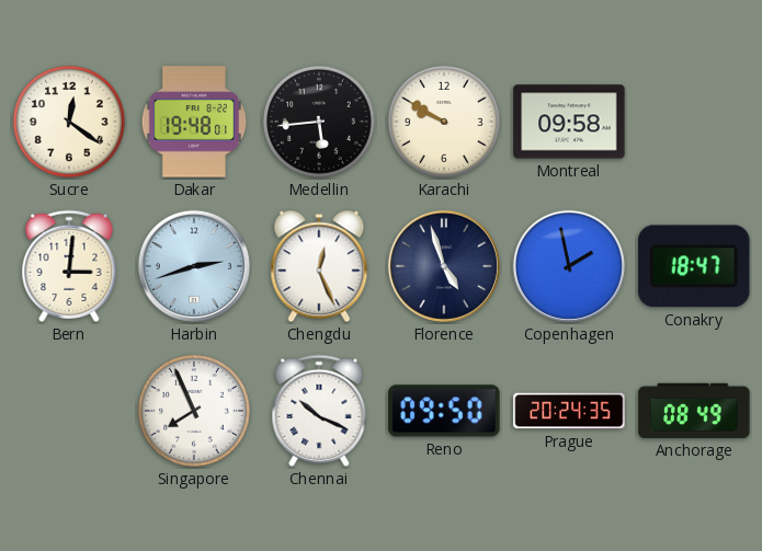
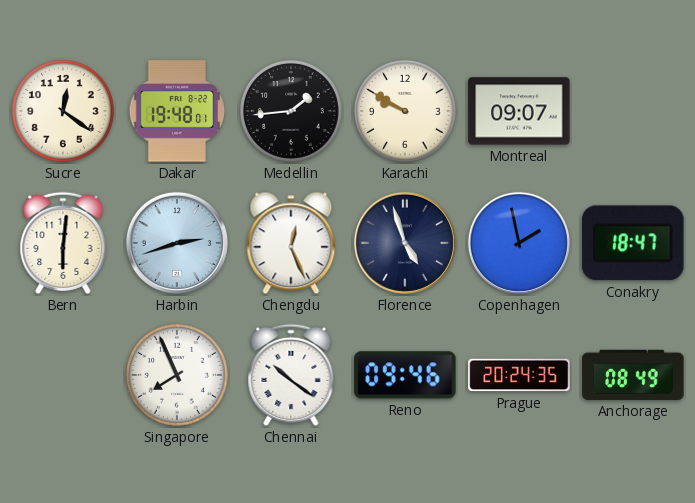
Medellin: 5:44 -> 1:44
Montreal: 09:58 -> 09:07
Bern: 3:01 -> 6:01
Chennai: 10:19 -> 10:21
Reno: 09:50 -> 09:46
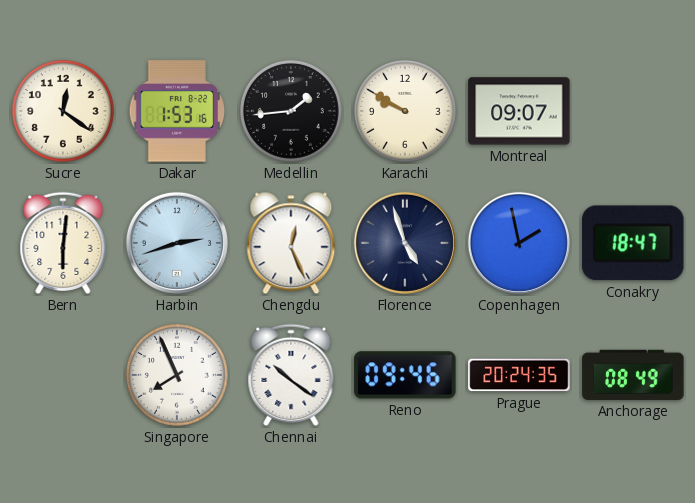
Dakar: 19:48 -> 1:53
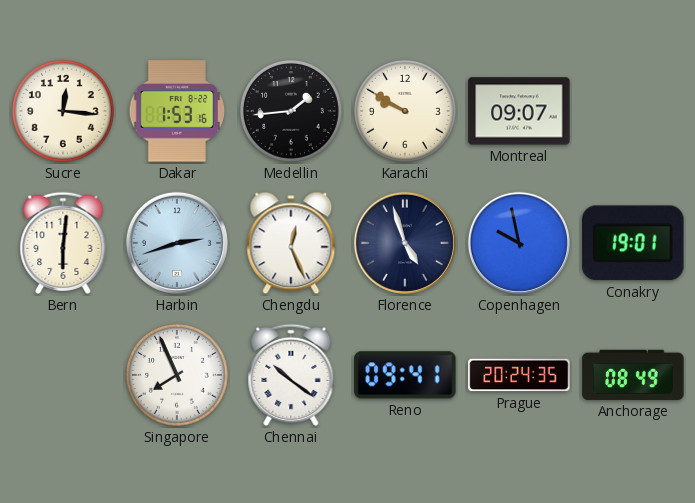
Sucre: 12:21 -> 12:16
Copenhagen: 1:58 -> 9:58
Conakry: 18:47 -> 19:01
Reno: 09:46 -> 09:41
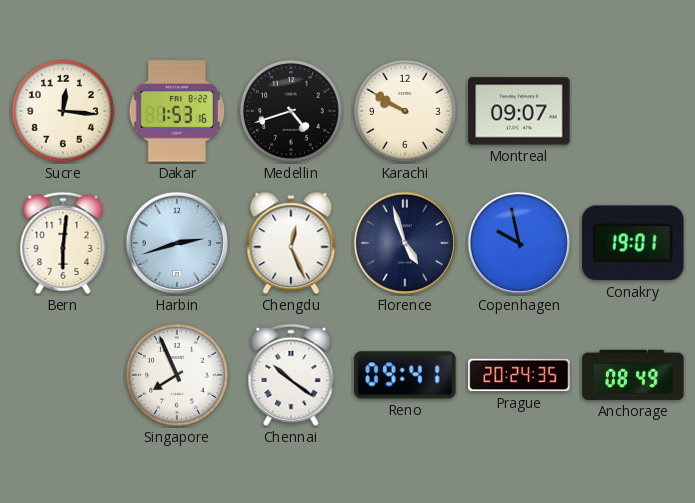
Medellin: 1:44 -> 4:42
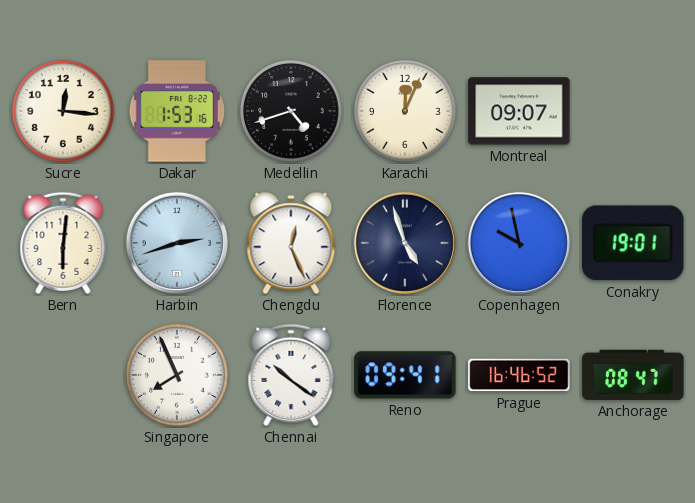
Karachi: 9:50 -> 12:04
Prague: 20:24 -> 16:46
Anchorage: 08:49 -> 08:47
